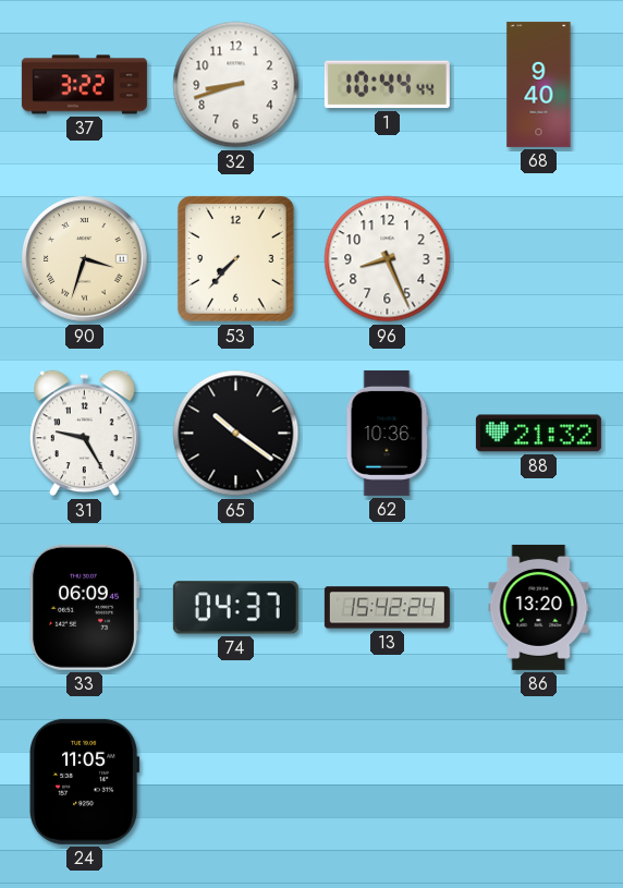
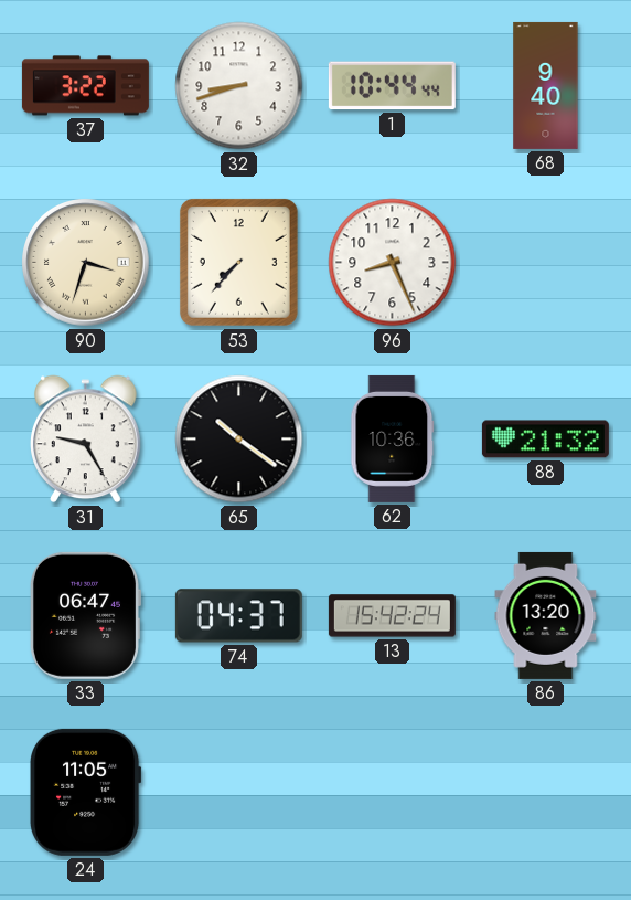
33: 06:09 -> 06:47
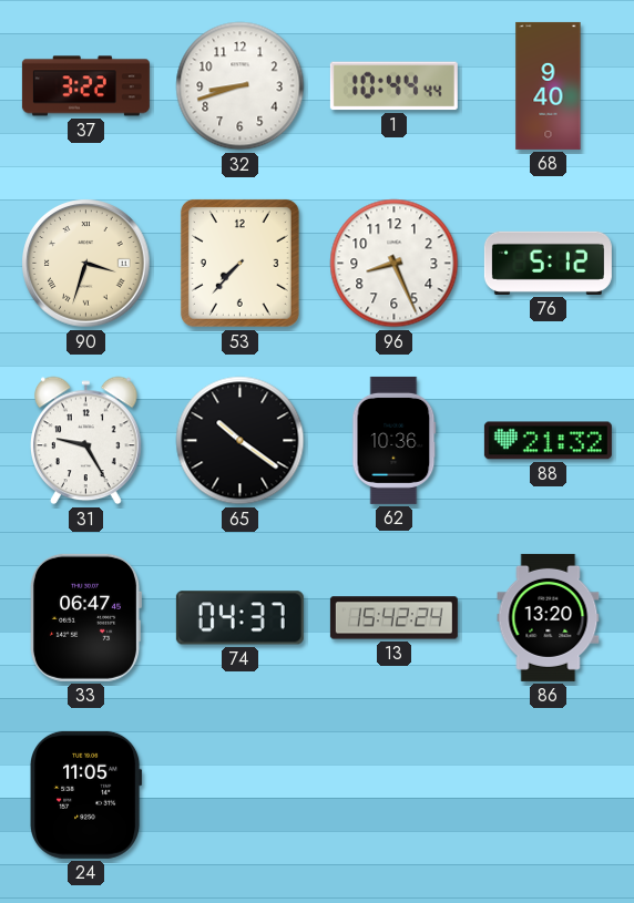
76: none -> 5:12
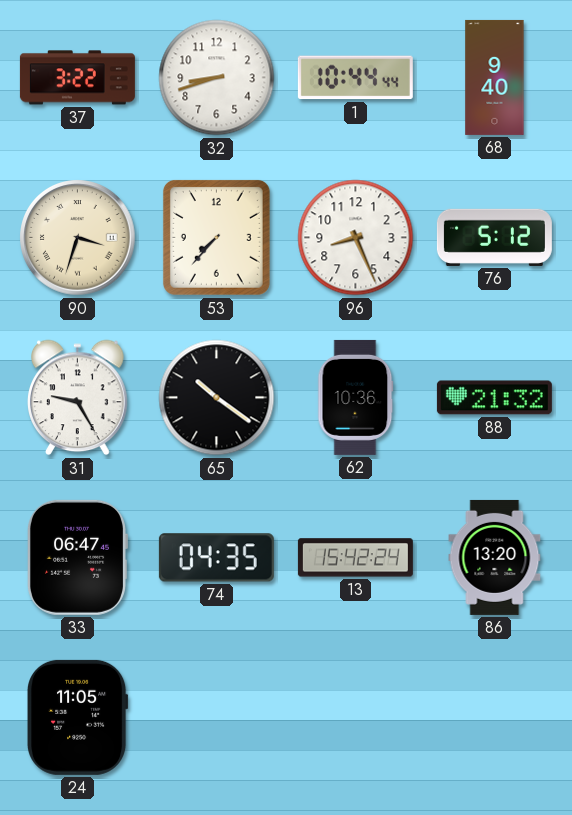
74: 04:37 -> 04:35
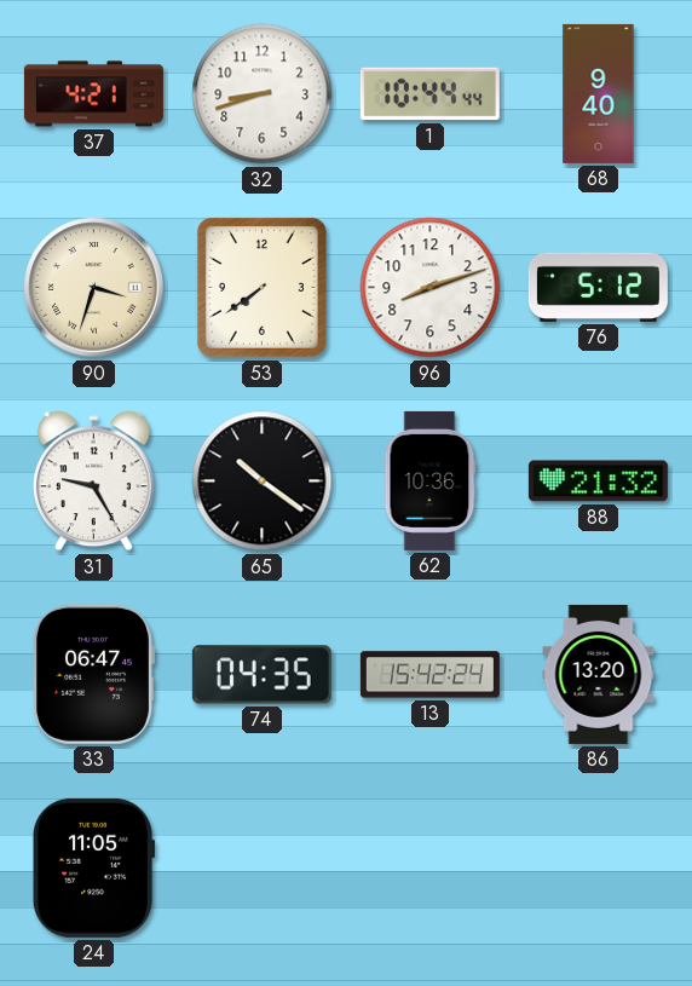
37: 3:22 -> 4:21
53: 7:37 -> 7:39
96: 8:26 -> 8:12
